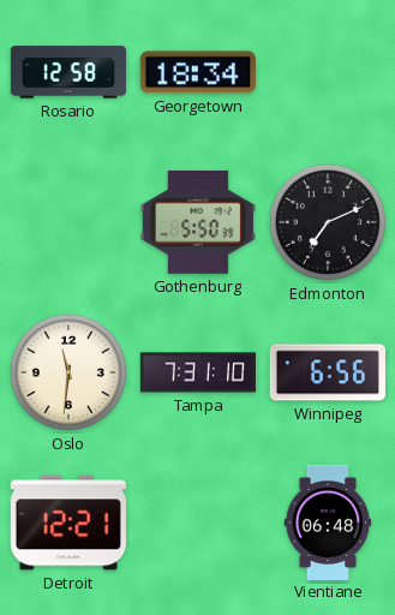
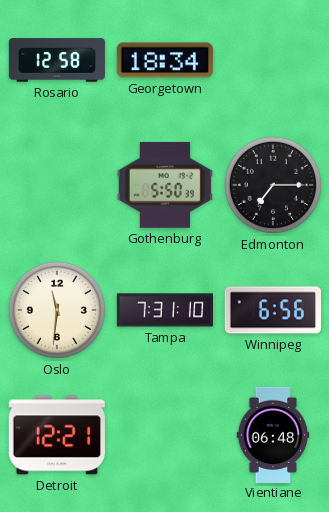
Edmonton: 7:11 -> 7:15
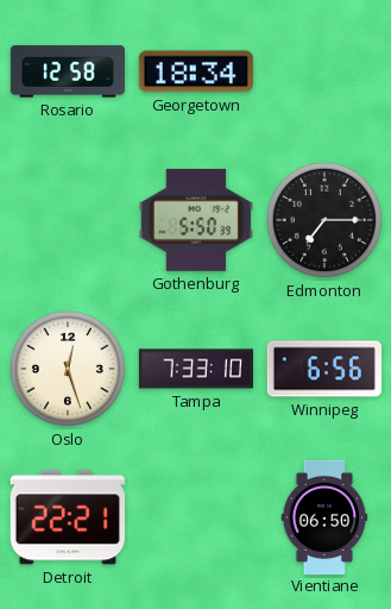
Oslo: 11:31 -> 12:27
Tampa: 7:31 -> 7:33
Detroit: 12:21 -> 22:21
Vientiane: 06:48 -> 06:50
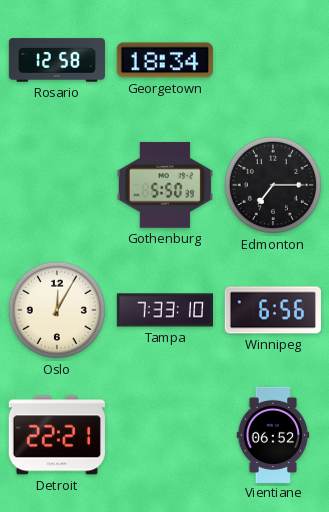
Oslo: 12:27 -> 12:05
Vientiane: 06:50 -> 06:52
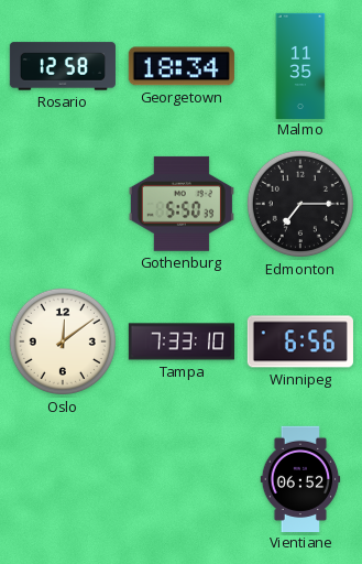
Malmo: none -> 11:35
Oslo: 12:05 -> 12:09
Detroit: 22:21 -> none
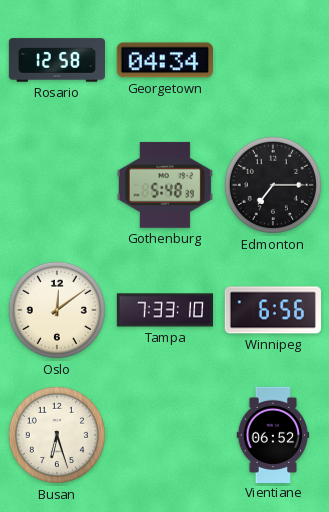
Georgetown: 18:34 -> 04:34
Malmo: 11:35 -> none
Gothenburg: 5:50 -> 5:48
Busan: none -> 6:27
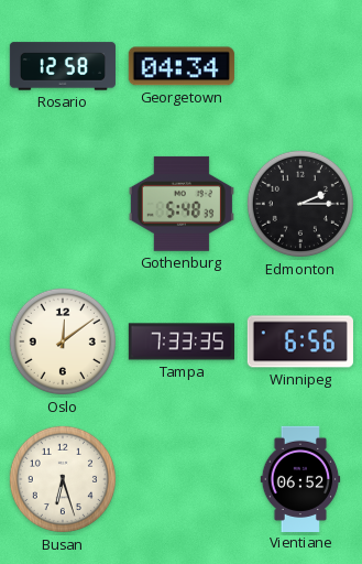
Edmonton: 7:15 -> 2:15
Tampa: 7:33:10 -> 7:33:35
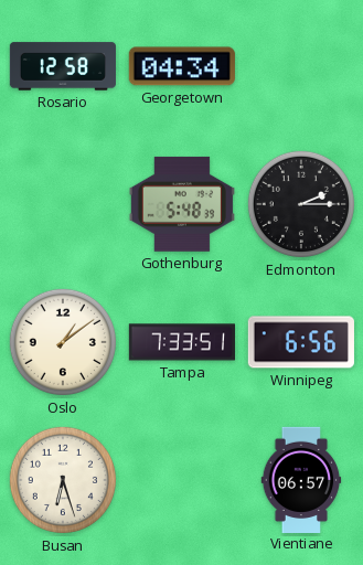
Oslo: 12:09 -> 1:09
Tampa: 7:33:35 -> 7:33:51
Vientiane: 06:52 -> 06:57
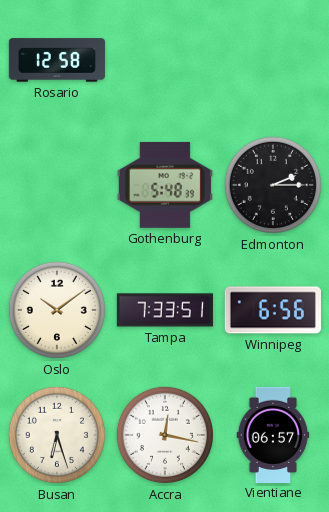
Georgetown: 04:34 -> none
Oslo: 1:09 -> 10:09
Accra: none -> 12:17
